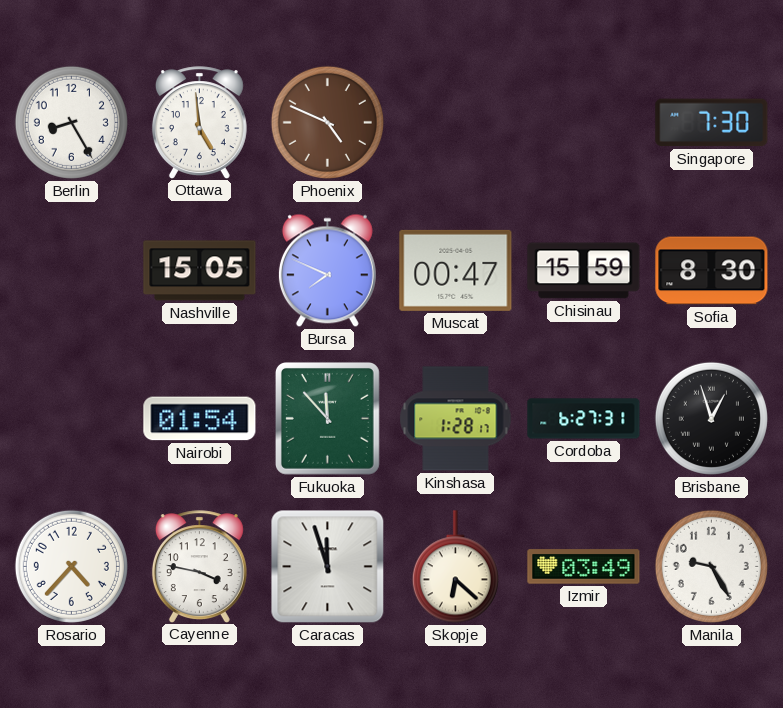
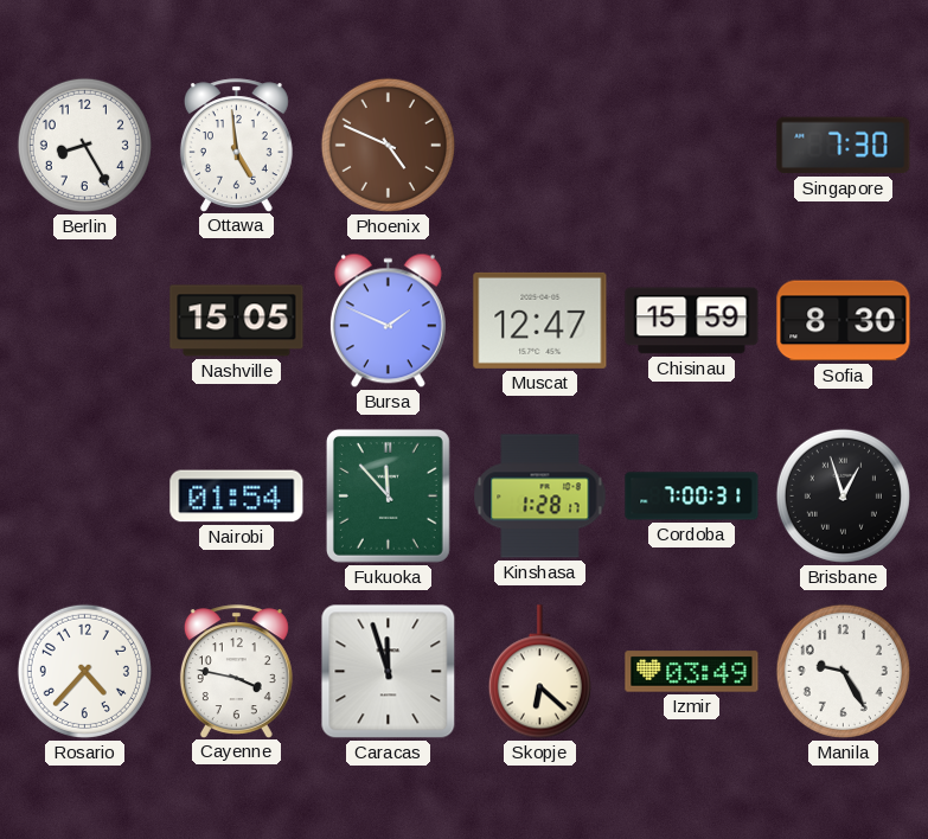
Bursa: 7:49 -> 1:49
Muscat: 00:47 -> 12:47
Cordoba: 6:27 -> 7:00
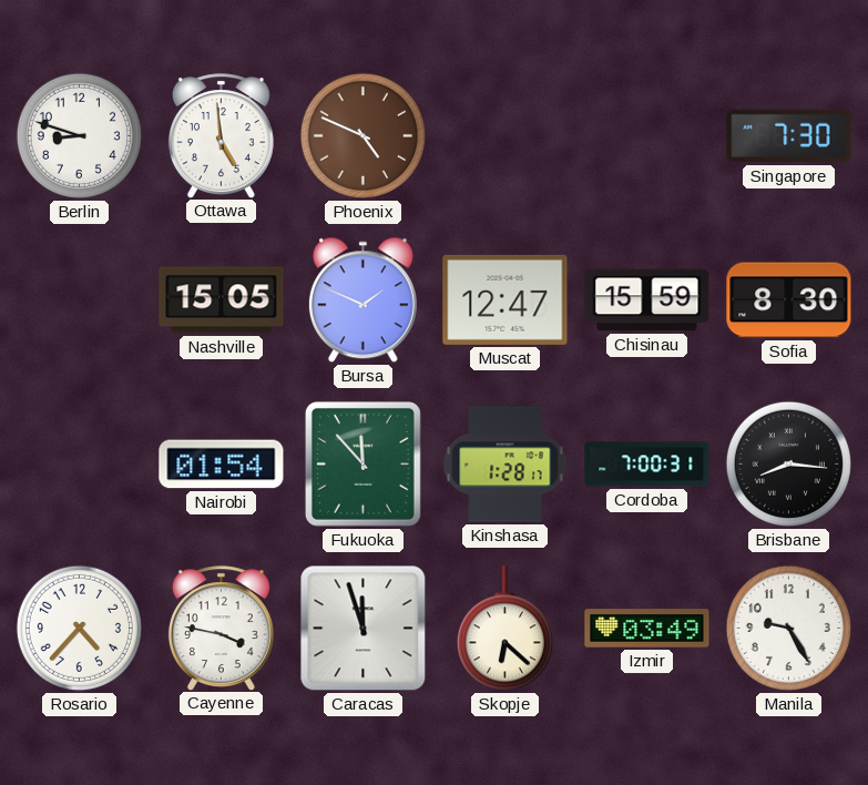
Berlin: 8:25 -> 8:48
Brisbane: 12:57 -> 8:16
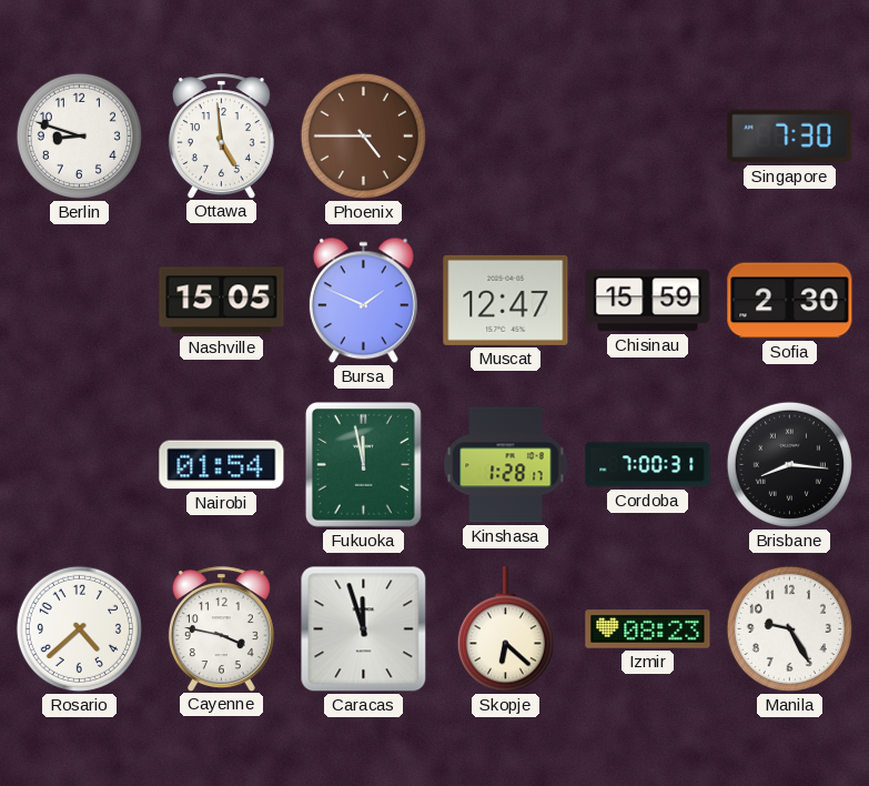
Phoenix: 4:49 -> 4:45
Sofia: 8:30 -> 2:30
Fukuoka: 11:53 -> 11:58
Rosario: 4:37 -> 4:38
Izmir: 03:49 -> 08:23
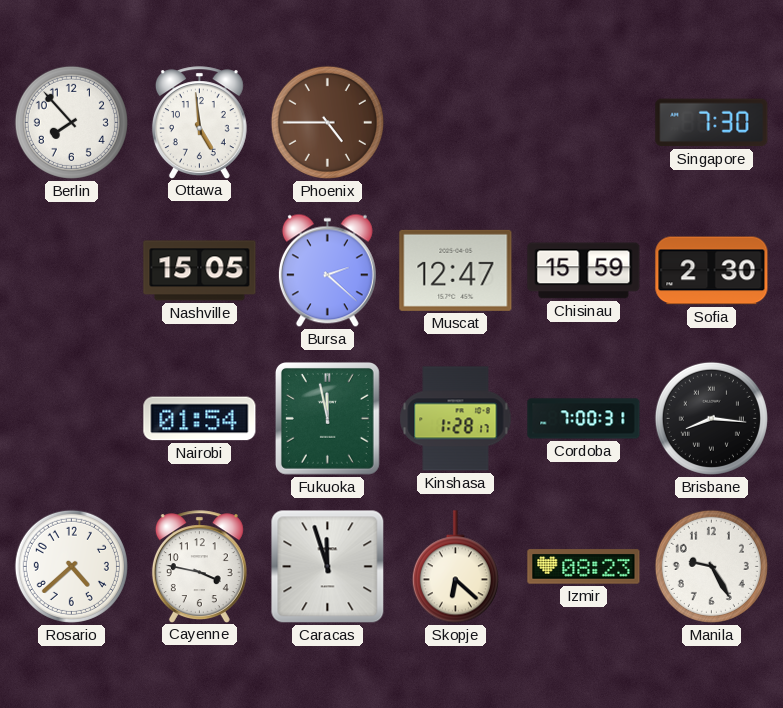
Berlin: 8:48 -> 7:53
Bursa: 1:49 -> 2:22
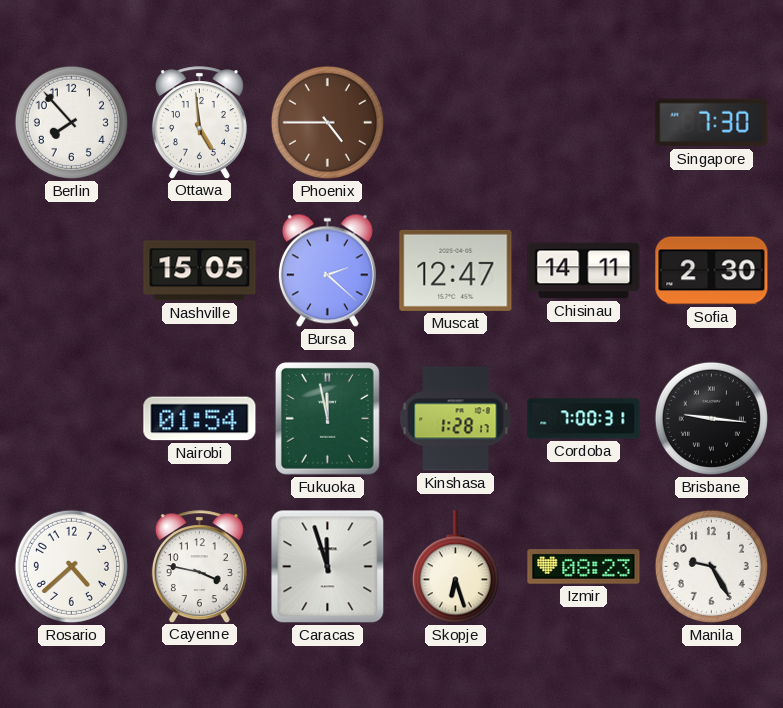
Chisinau: 15:59 -> 14:11
Brisbane: 8:16 -> 9:16
Skopje: 6:22 -> 6:27
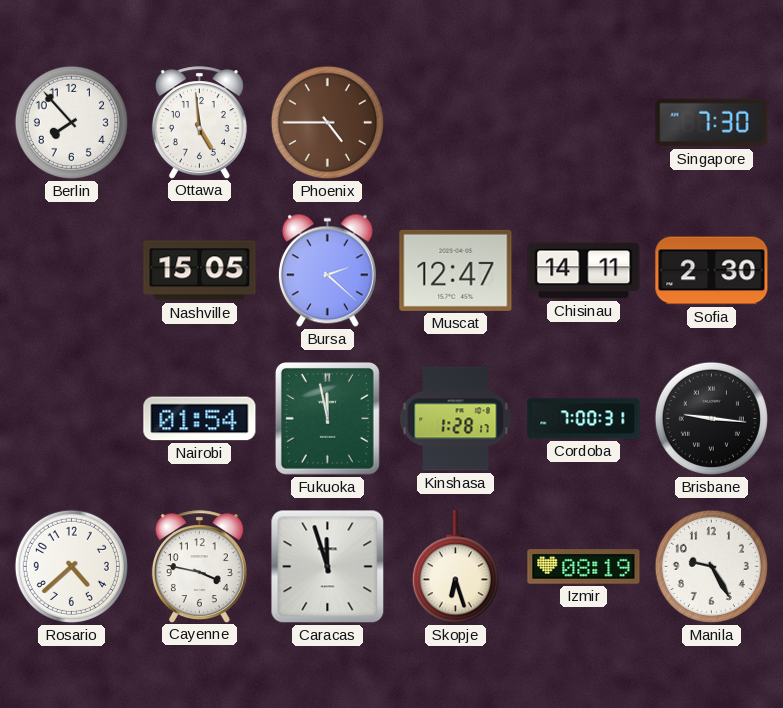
Izmir: 08:23 -> 08:19
